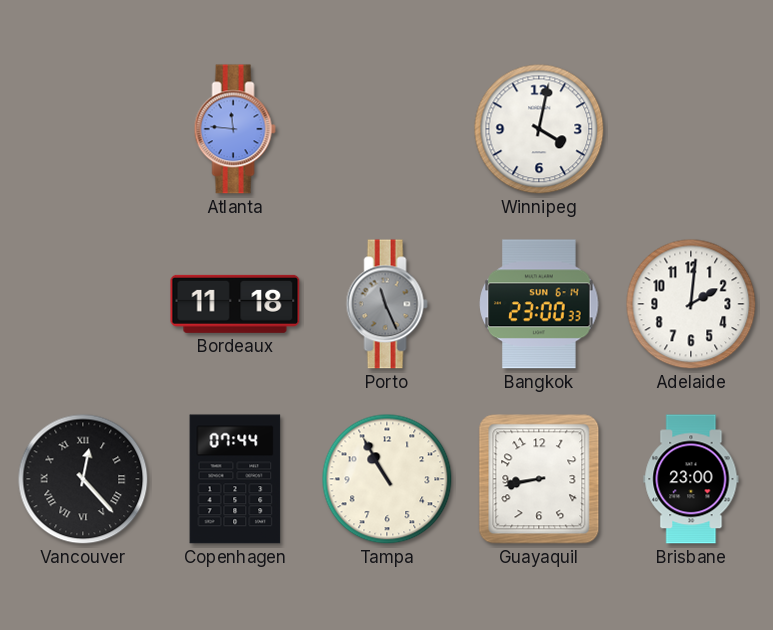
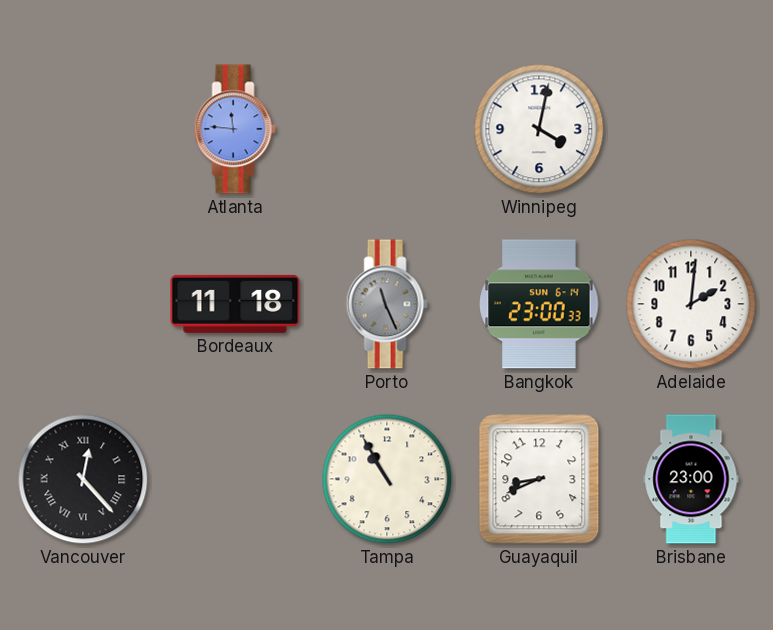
Copenhagen: 07:44 -> none
Guayaquil: 8:43 -> 8:41
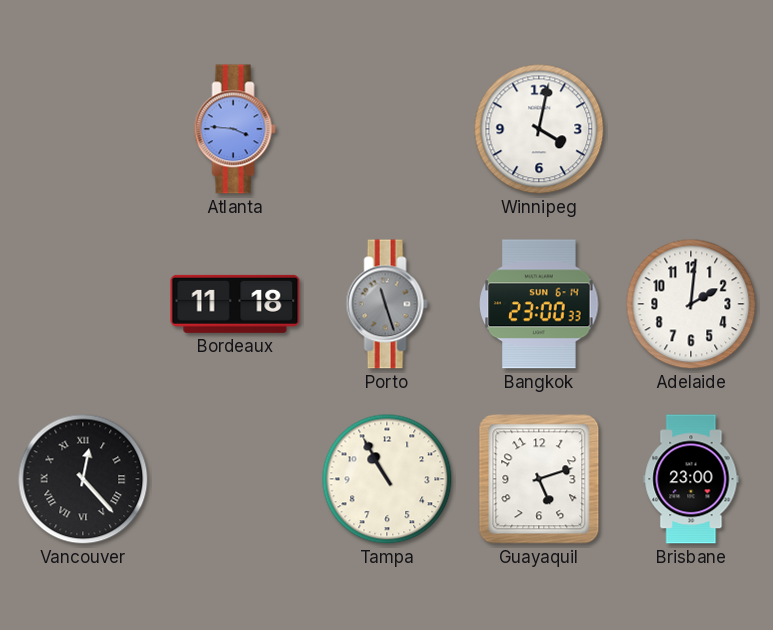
Atlanta: 11:46 -> 3:46
Porto: 11:26 -> 11:27
Guayaquil: 8:41 -> 5:12
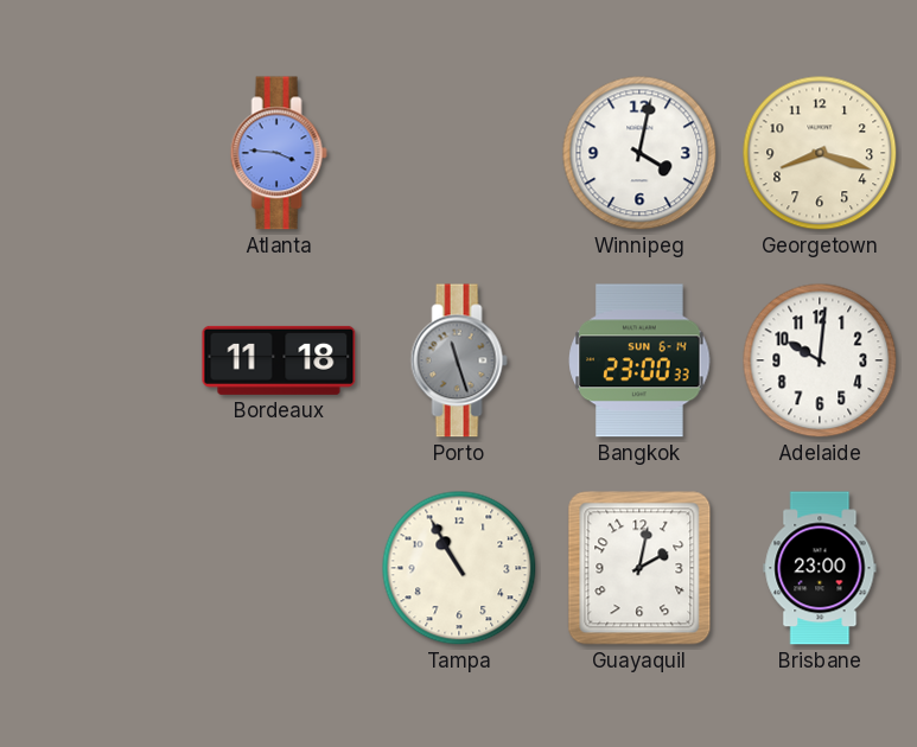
Georgetown: none -> 8:18
Adelaide: 2:01 -> 10:01
Vancouver: 12:23 -> none
Guayaquil: 5:12 -> 2:02
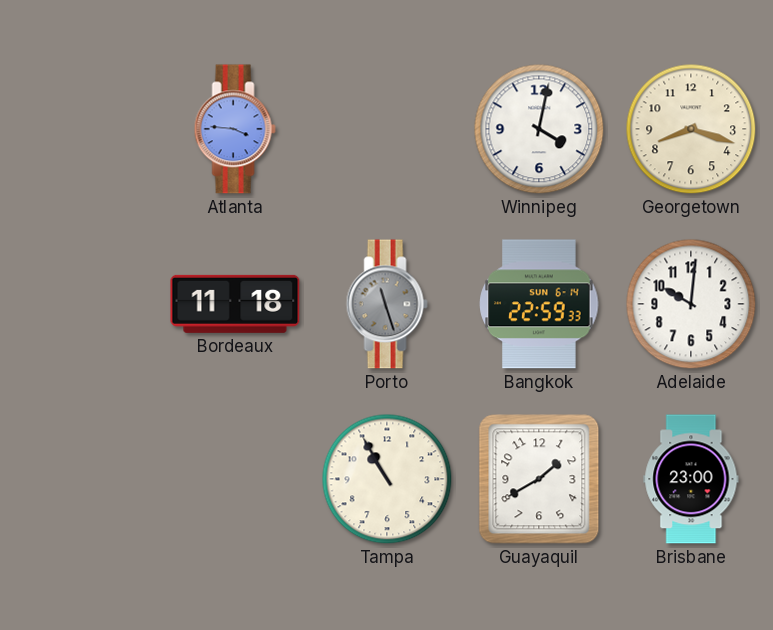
Bangkok: 23:00 -> 22:59
Guayaquil: 2:02 -> 1:40
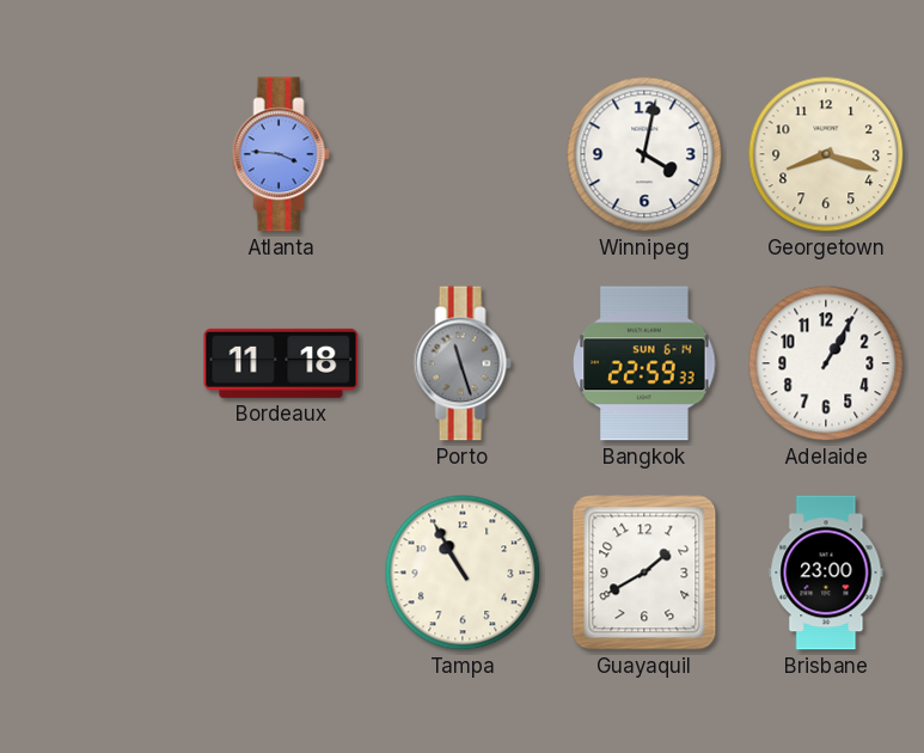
Adelaide: 10:01 -> 1:05
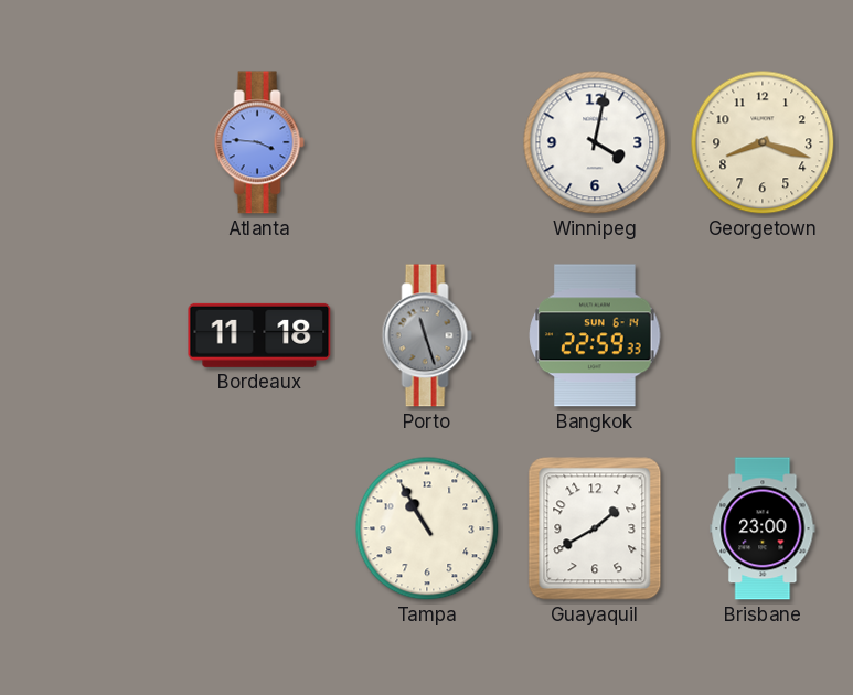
Adelaide: 1:05 -> none
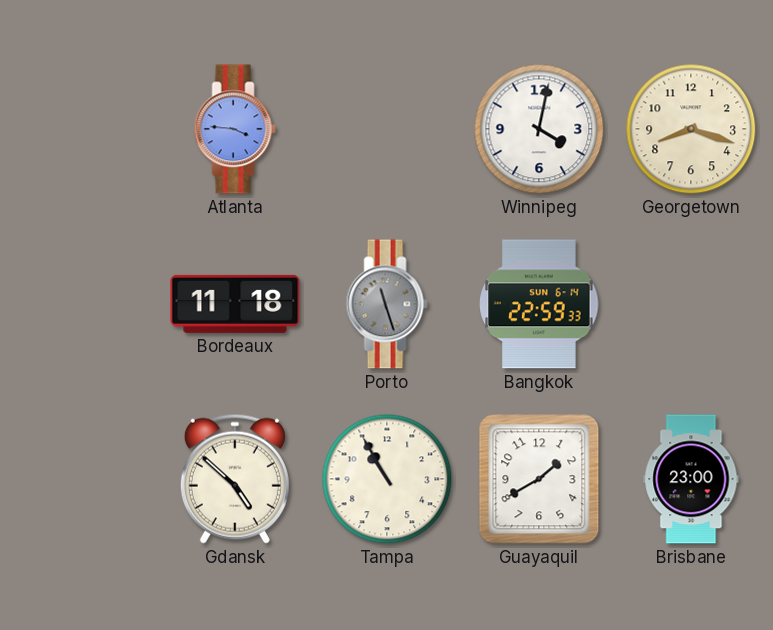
Gdansk: none -> 4:52
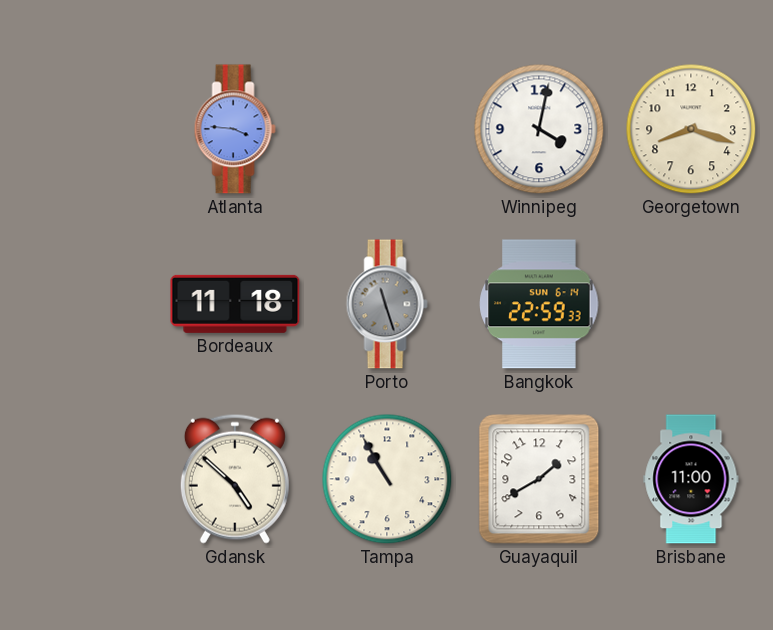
Brisbane: 23:00 -> 11:00
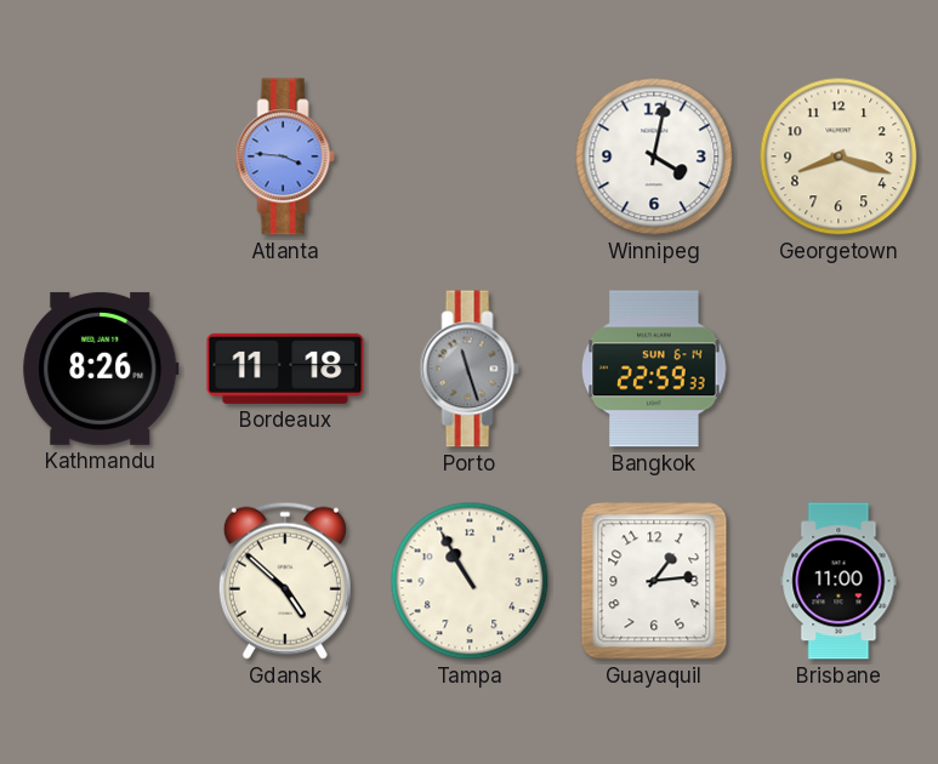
Kathmandu: none -> 8:26
Guayaquil: 1:40 -> 1:14
